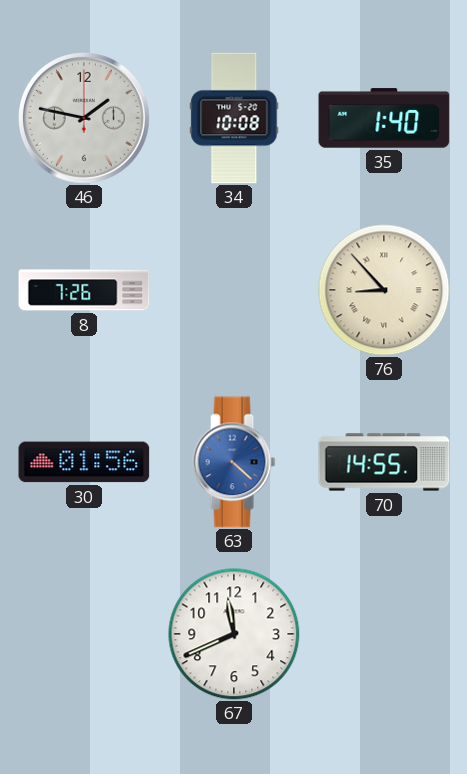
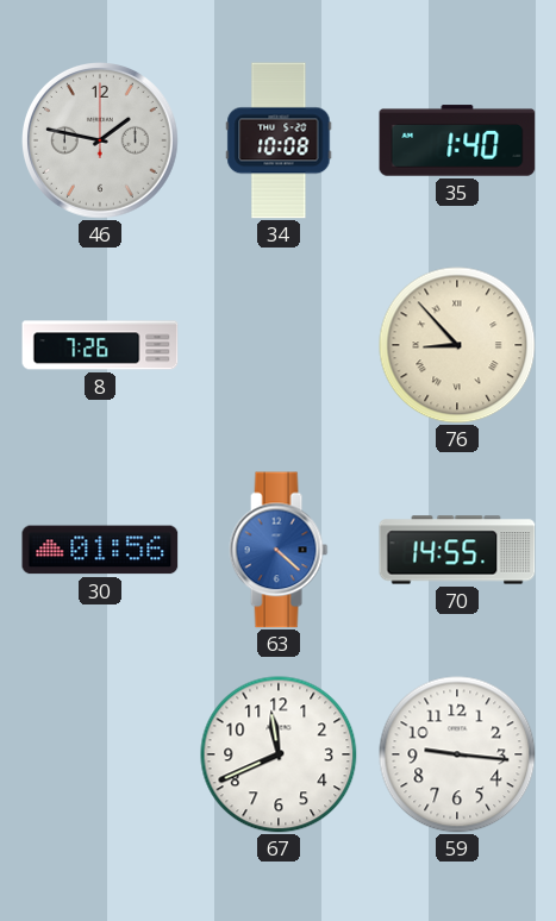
59: none -> 9:16
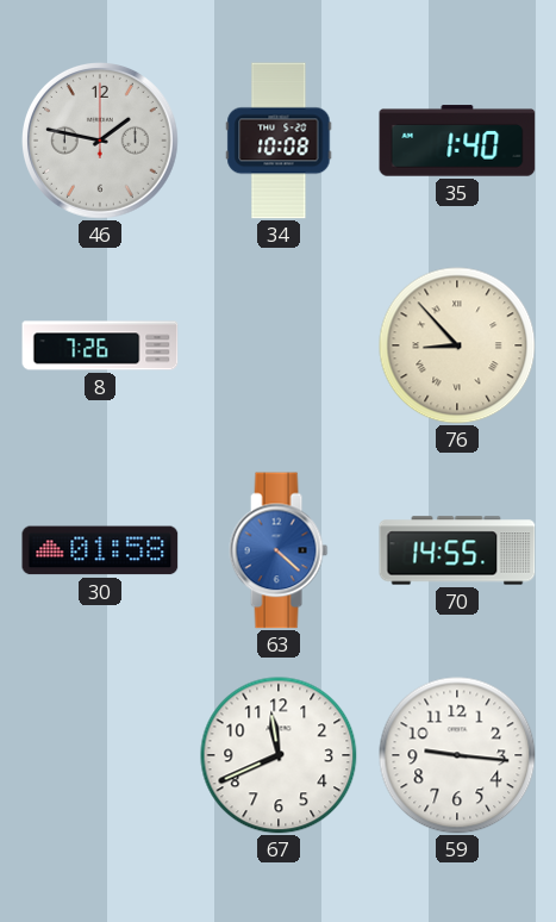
30: 01:56 -> 01:58
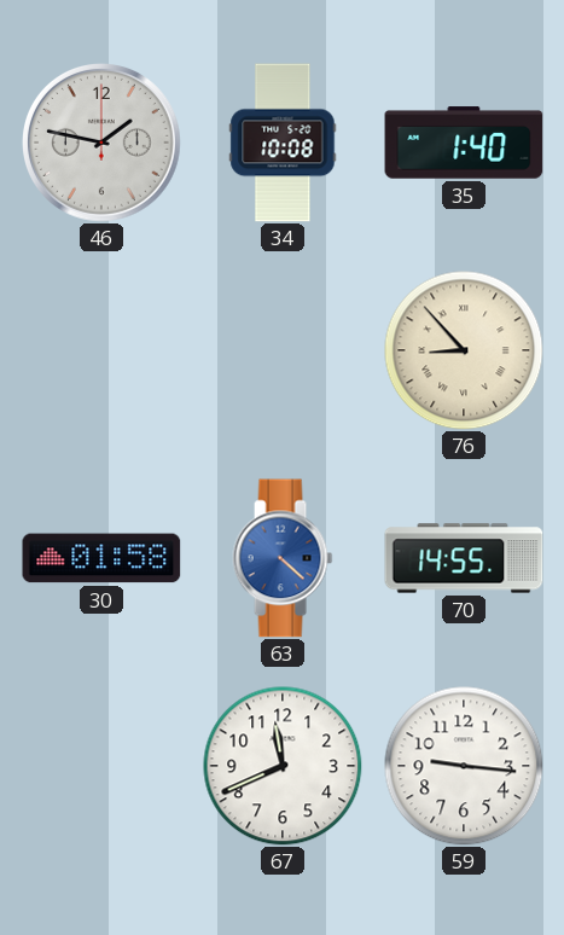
8: 7:26 -> none
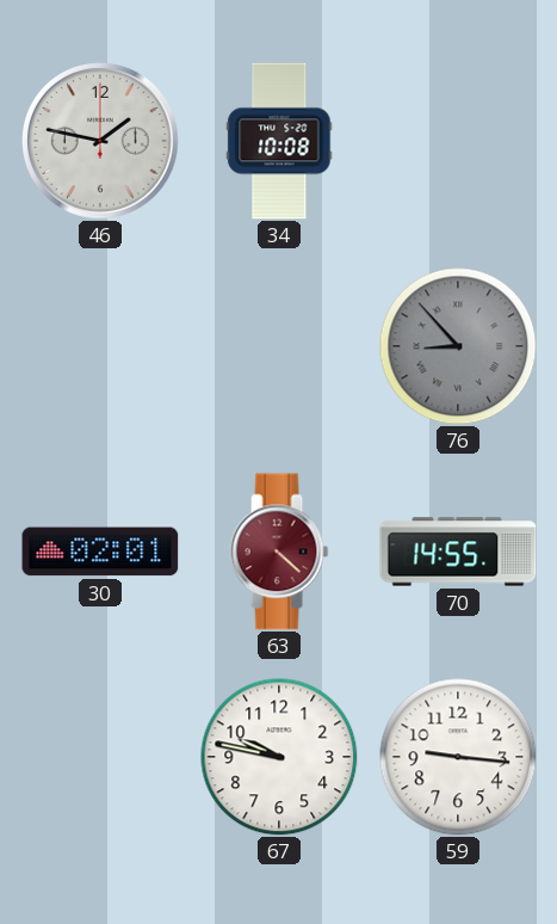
35: 1:40 -> none
76 dial: cream -> grey
30: 01:58 -> 02:01
63 dial: blue -> burgundy
67: 11:41 -> 9:47
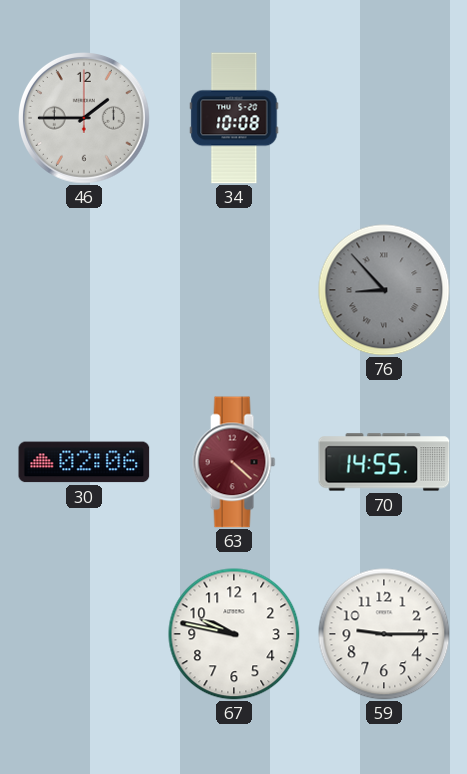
46: 1:47 -> 1:45
30: 02:01 -> 02:06
59: 9:16 -> 9:15
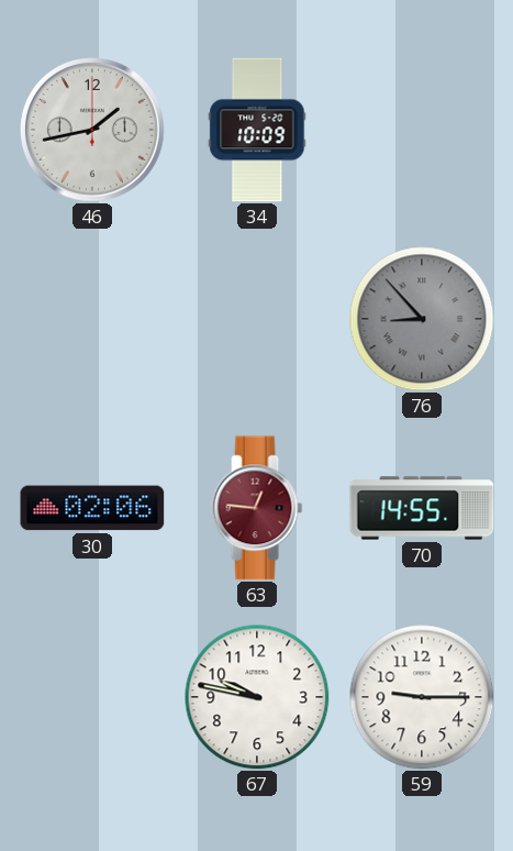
46: 1:45 -> 1:43
34: 10:08 -> 10:09
63: 4:22 -> 12:46
